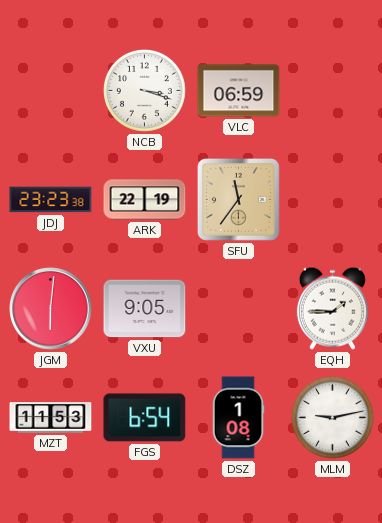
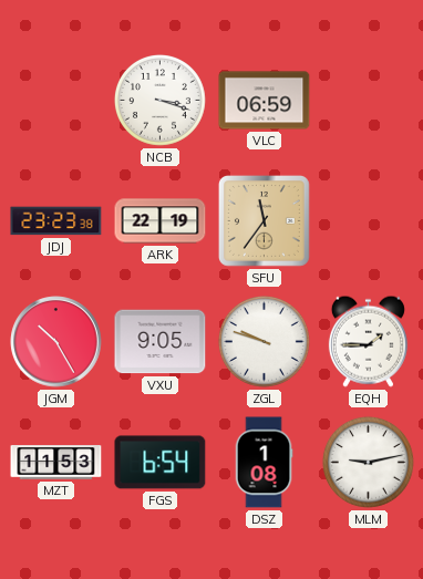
JGM: 6:01 -> 10:25
ZGL: none -> 9:48
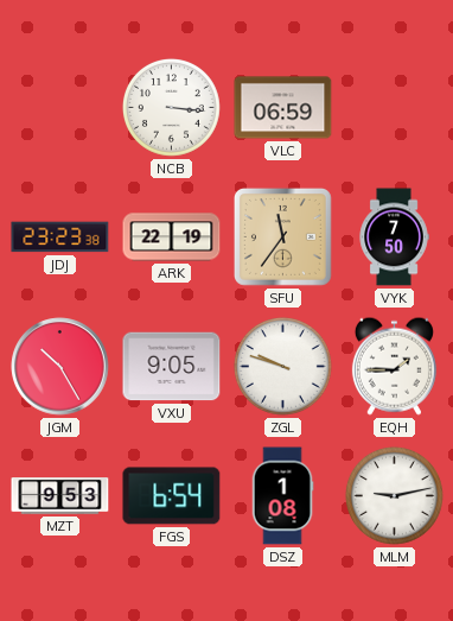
NCB: 3:18 -> 3:16
VYK: none -> 7:50
MZT: 11:53 -> 9:53
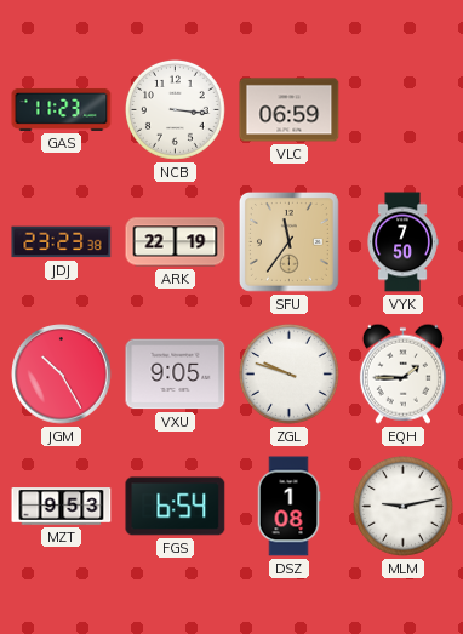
GAS: none -> 11:23
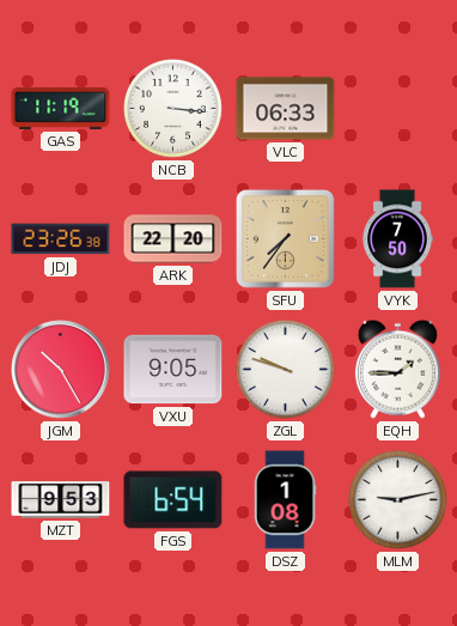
GAS: 11:23 -> 11:19
VLC: 06:59 -> 06:33
JDJ: 23:23 -> 23:26
ARK: 22:19 -> 22:20
SFU: 11:36 -> 7:36
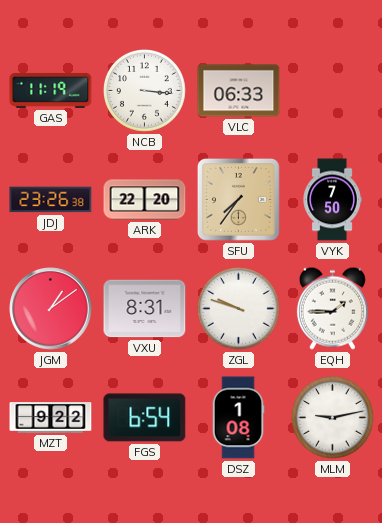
JGM: 10:25 -> 1:09
VXU: 9:05 -> 8:31
MZT: 9:53 -> 9:22
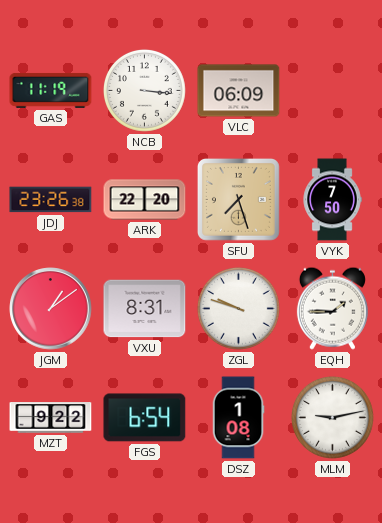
VLC: 06:33 -> 06:09
SFU: 7:36 -> 7:27
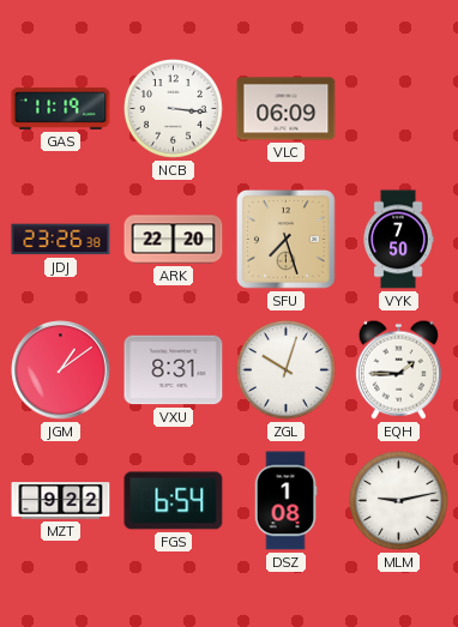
ZGL: 9:48 -> 10:03
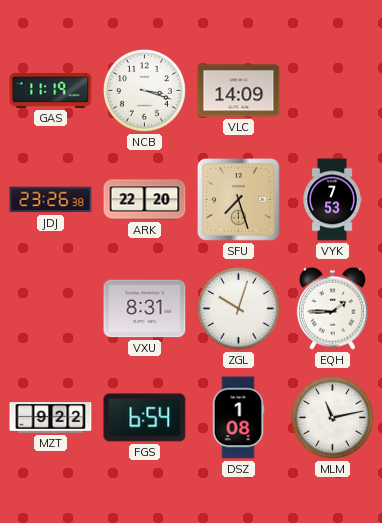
NCB: 3:16 -> 3:18
VLC: 06:09 -> 14:09
VYK: 7:50 -> 7:53
JGM: 1:09 -> none
MLM: 9:13 -> 11:13
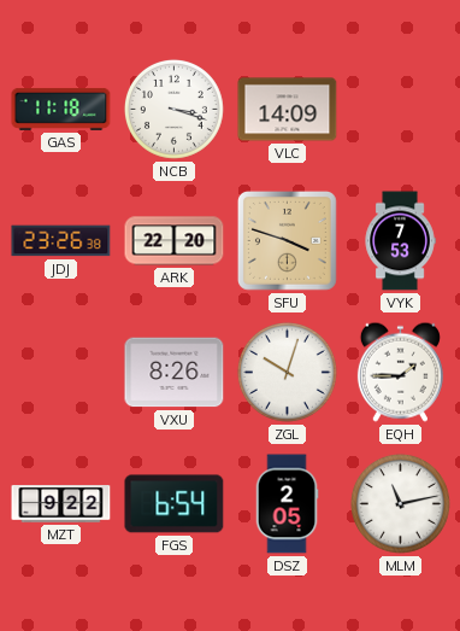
GAS: 11:19 -> 11:18
SFU: 7:27 -> 3:48
VXU: 8:31 -> 8:26
DSZ: 1:08 -> 2:05
